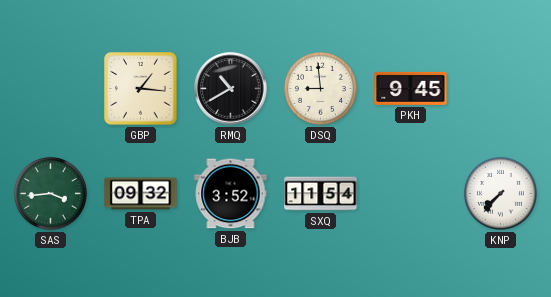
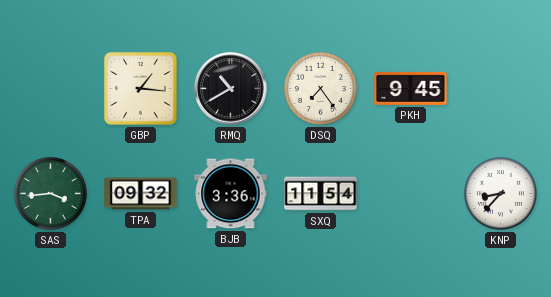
DSQ: 8:59 -> 7:24
BJB: 3:52 -> 3:36
KNP: 7:37 -> 8:37
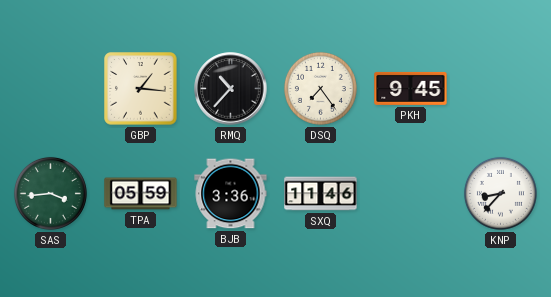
RMQ: 10:40 -> 10:37
TPA: 09:32 -> 05:59
SXQ: 11:54 -> 11:46
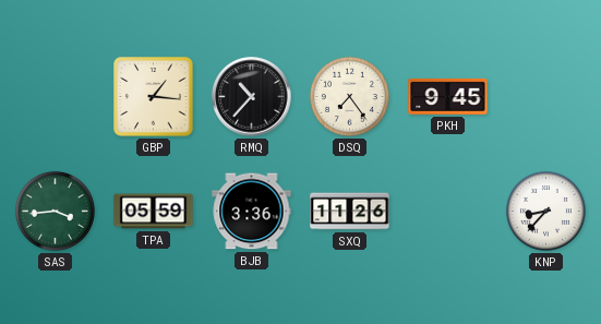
SXQ: 11:46 -> 11:26
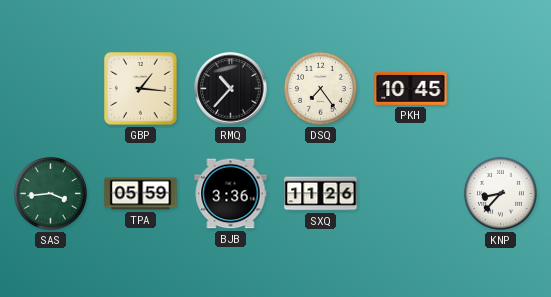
PKH: 9:45 -> 10:45
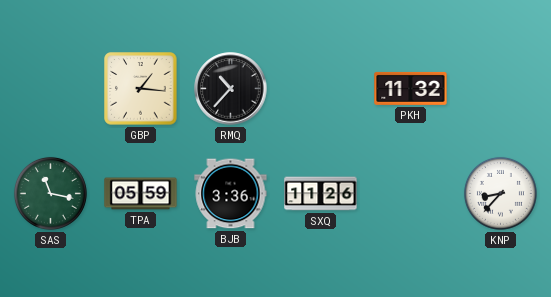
DSQ: 7:24 -> none
PKH: 10:45 -> 11:32
SAS: 3:44 -> 11:17
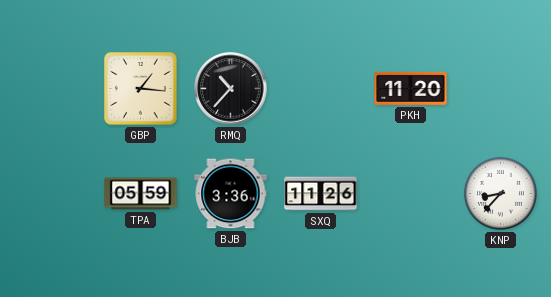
PKH: 11:32 -> 11:20
SAS: 11:17 -> none
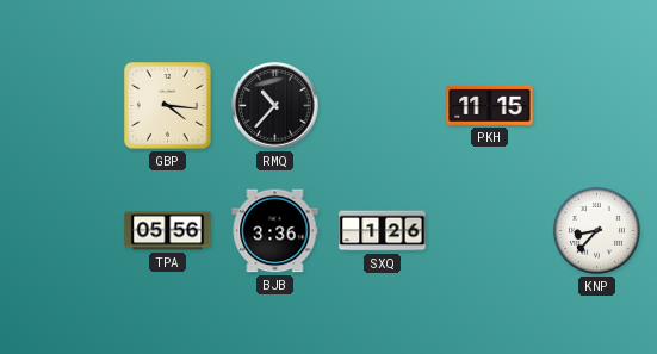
GBP: 1:16 -> 4:16
PKH: 11:20 -> 11:15
TPA: 05:59 -> 05:56
SXQ: 11:26 -> 1:26
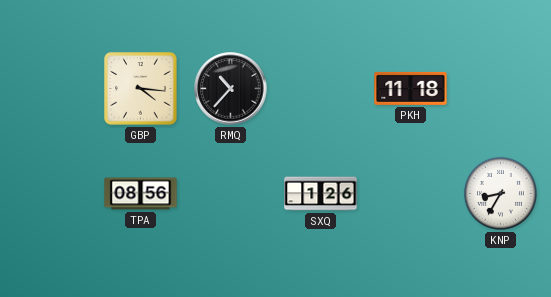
PKH: 11:15 -> 11:18
TPA: 05:56 -> 08:56
BJB: 3:36 -> none
KNP: 8:37 -> 8:35
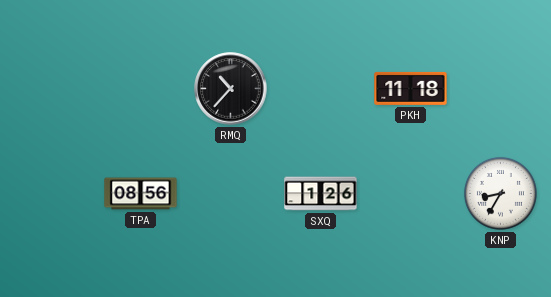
GBP: 4:16 -> none
